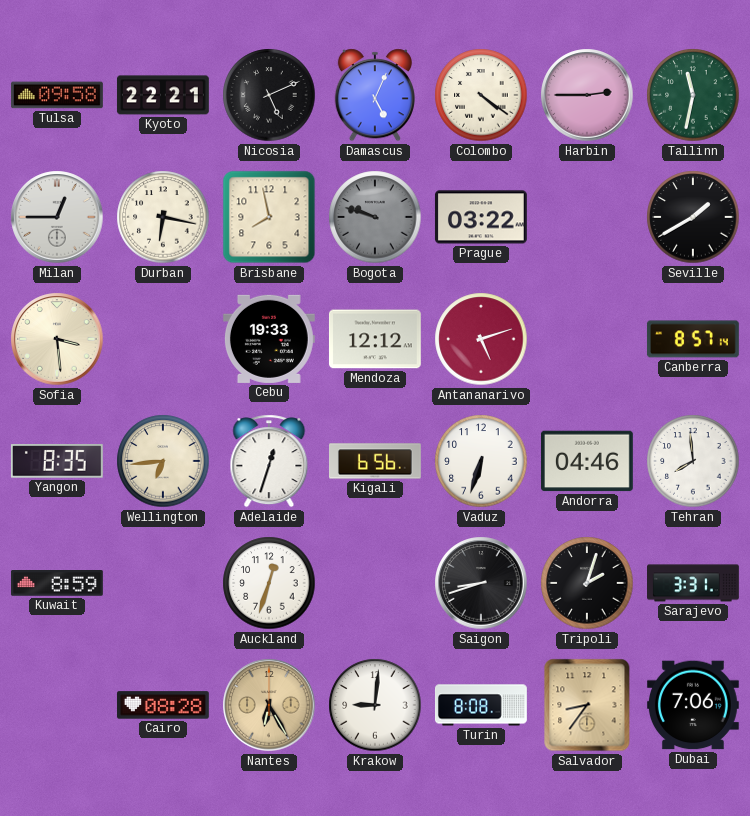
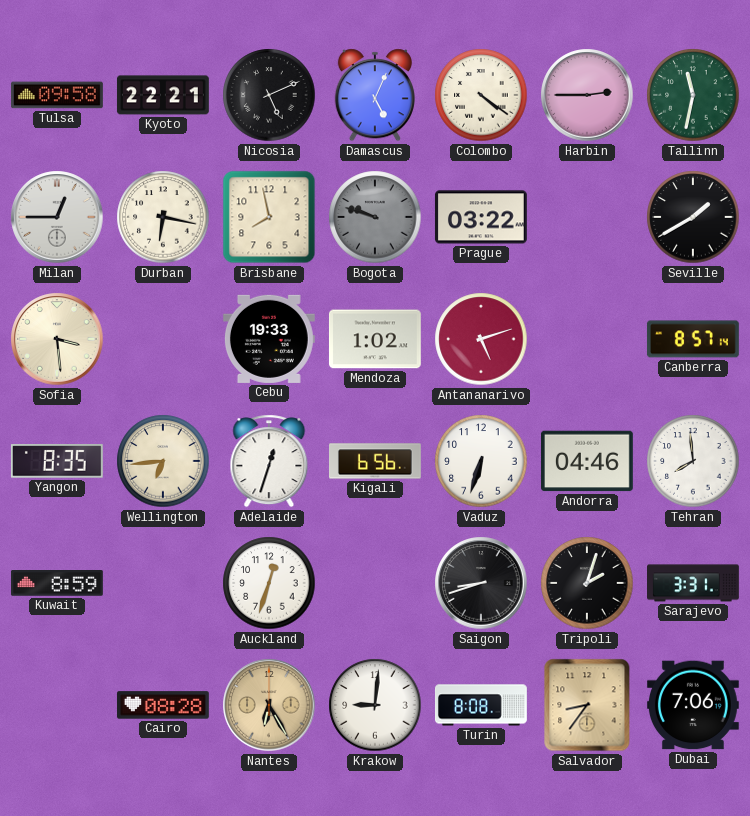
Mendoza: 12:12 -> 1:02
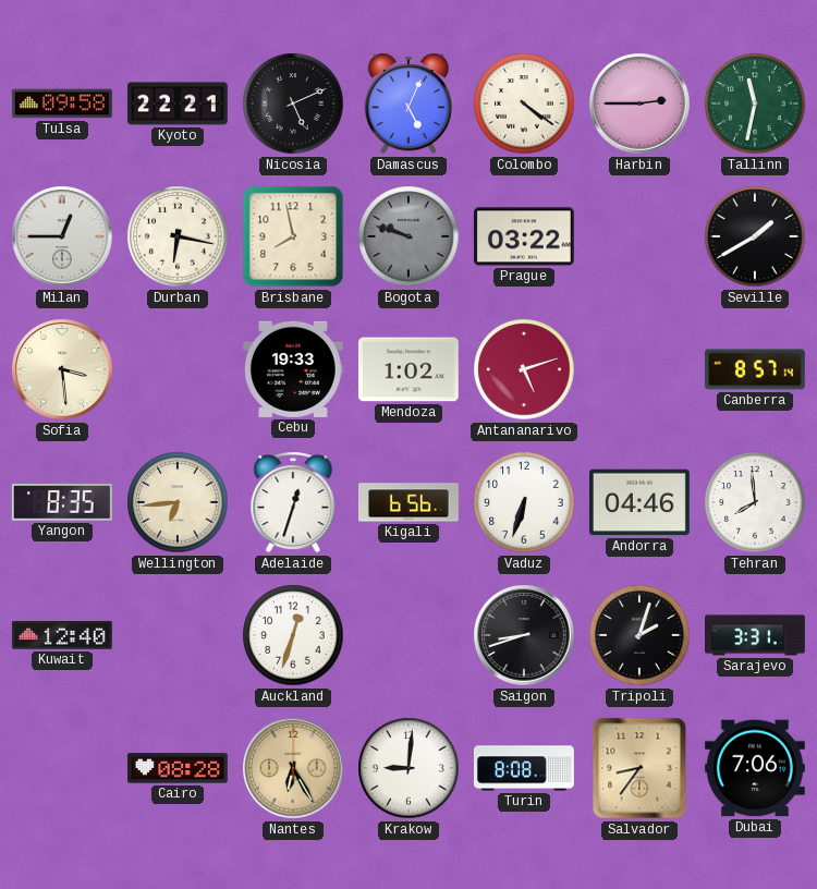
Kuwait: 8:59 -> 12:40
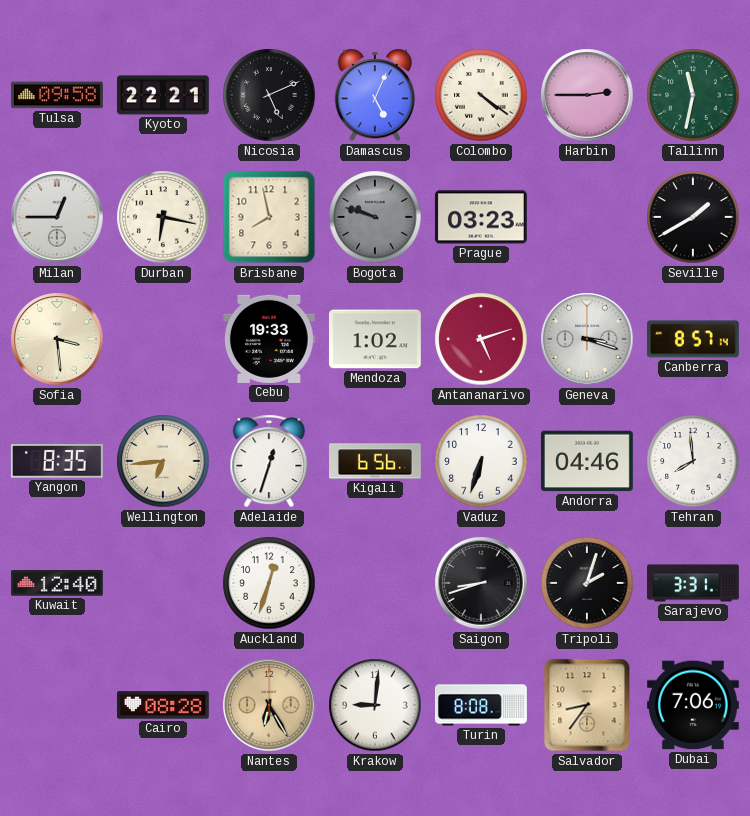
Prague: 03:22 -> 03:23
Geneva: none -> 3:18
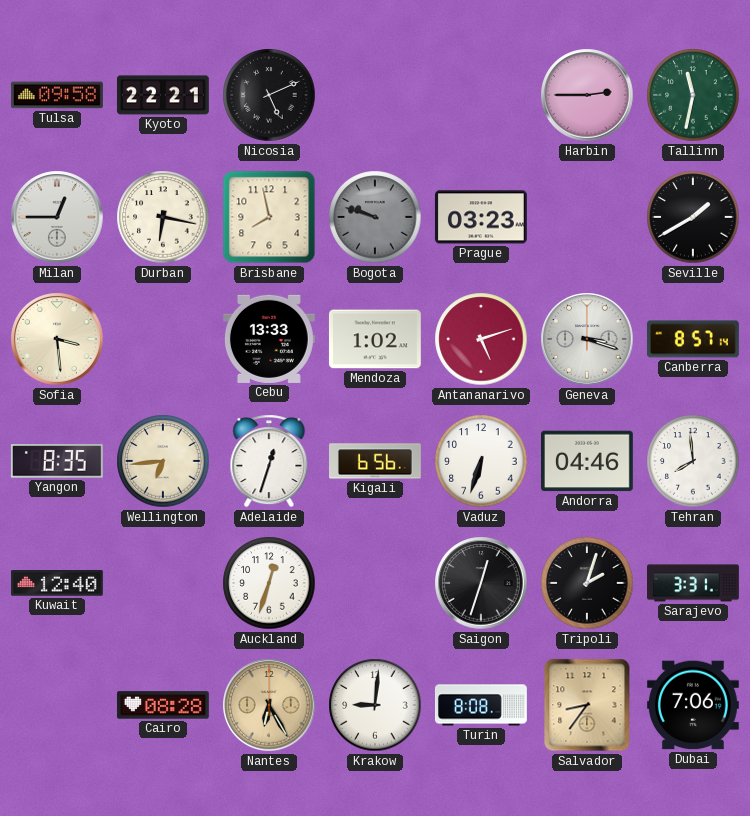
Damascus: 5:04 -> none
Colombo: 4:21 -> none
Cebu: 19:33 -> 13:33
Saigon: 8:42 -> 12:33
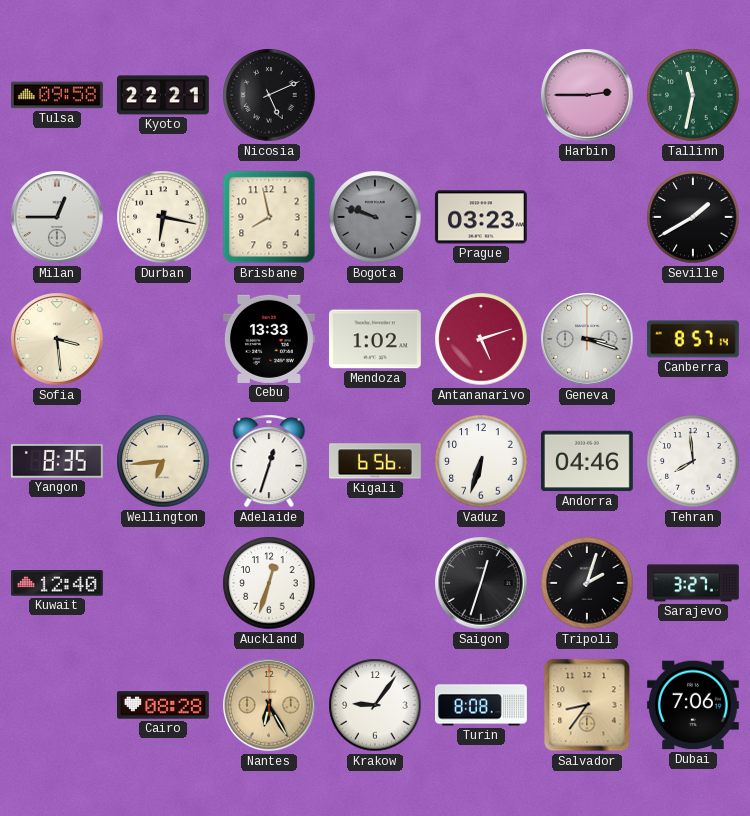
Sarajevo: 3:31 -> 3:27
Krakow: 9:01 -> 9:06
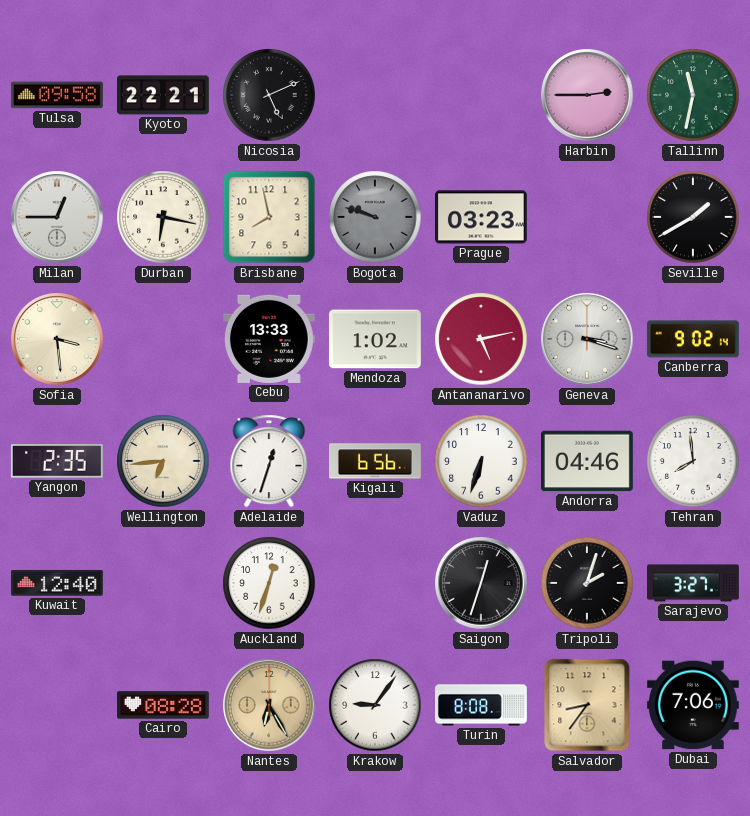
Antananarivo: 5:12 -> 5:13
Canberra: 8:57 -> 9:02
Yangon: 8:35 -> 2:35
